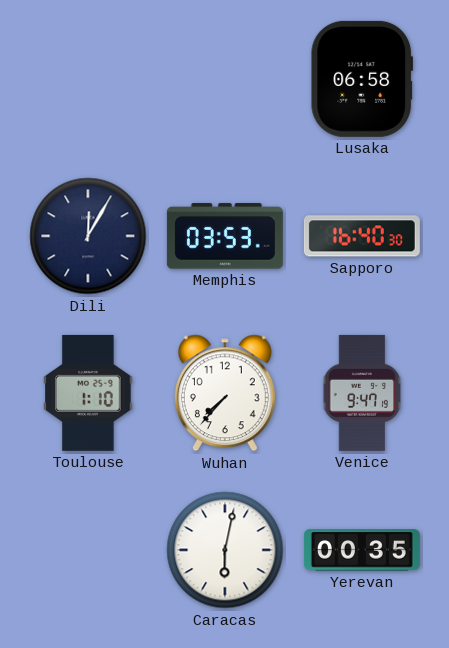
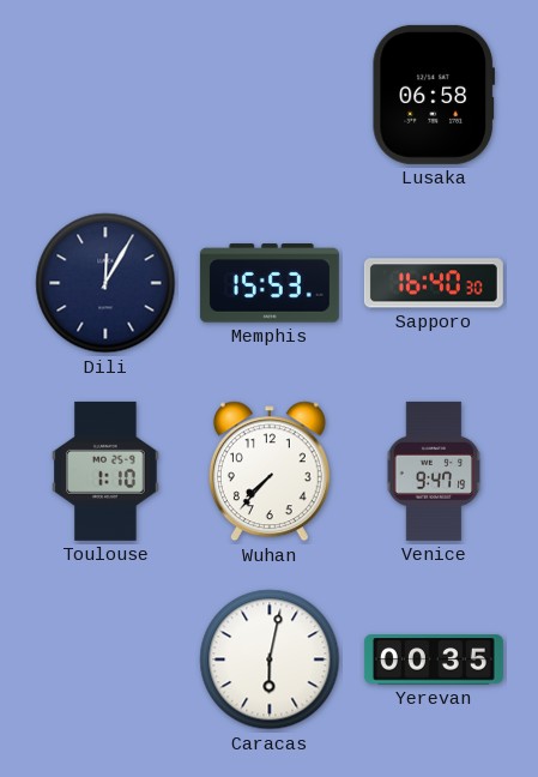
Memphis: 03:53 -> 15:53
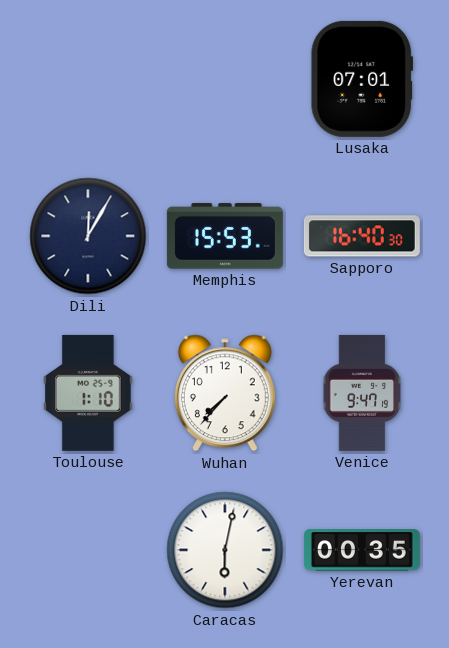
Lusaka: 06:58 -> 07:01
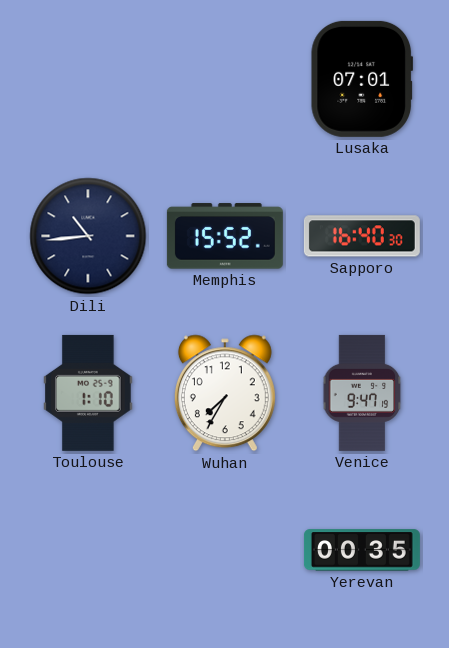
Dili: 12:05 -> 10:44
Memphis: 15:53 -> 15:52
Wuhan: 7:37 -> 7:35
Caracas: 6:02 -> none
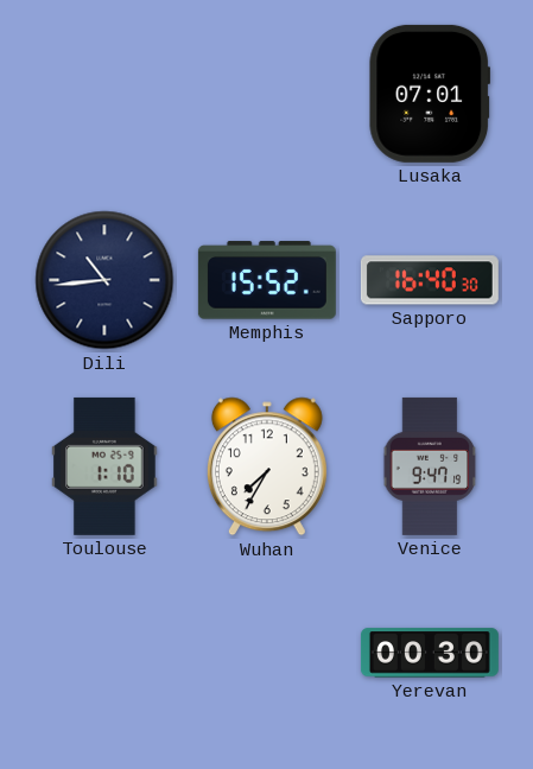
Yerevan: 00:35 -> 00:30
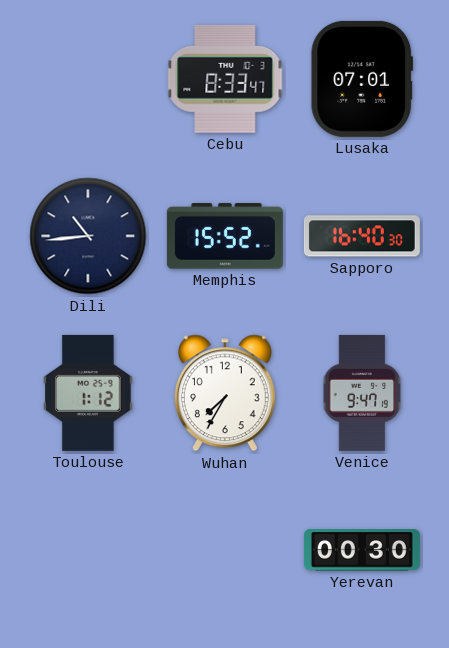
Cebu: none -> 8:33
Toulouse: 1:10 -> 1:12
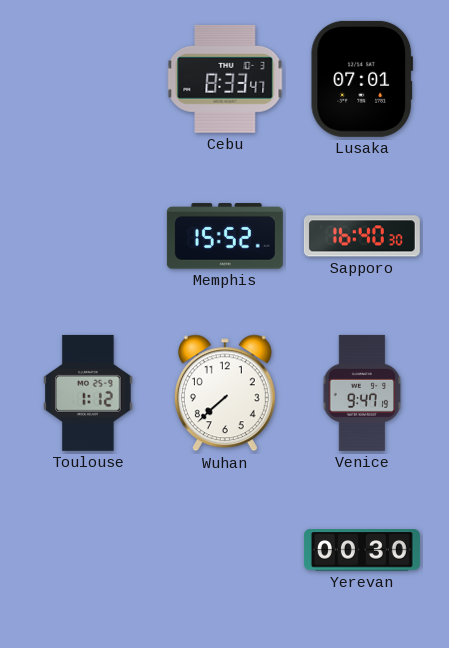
Dili: 10:44 -> none
Wuhan: 7:35 -> 7:38
